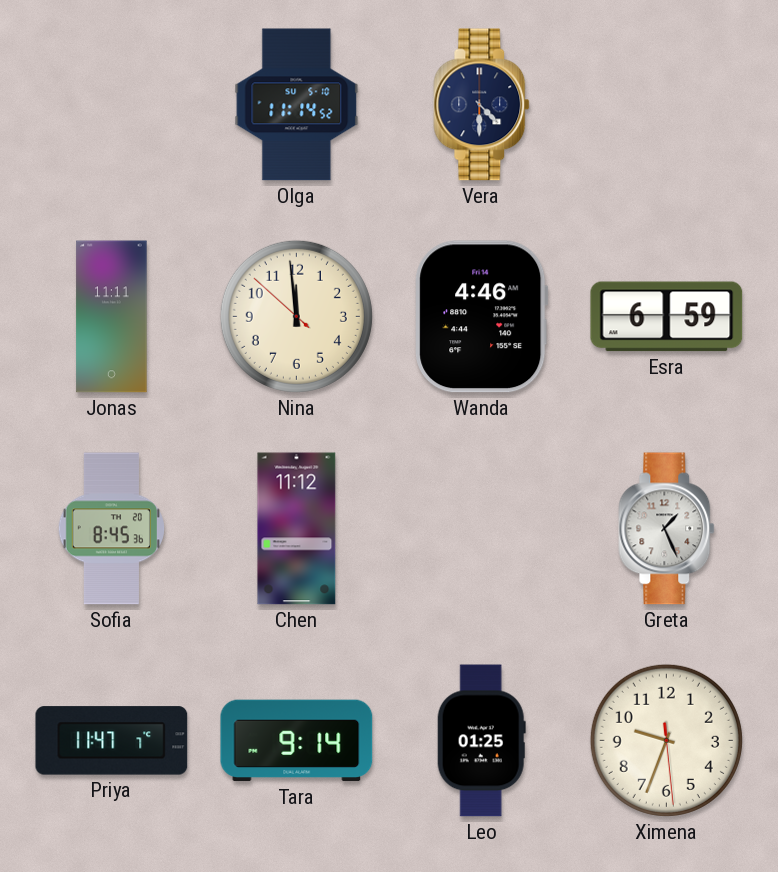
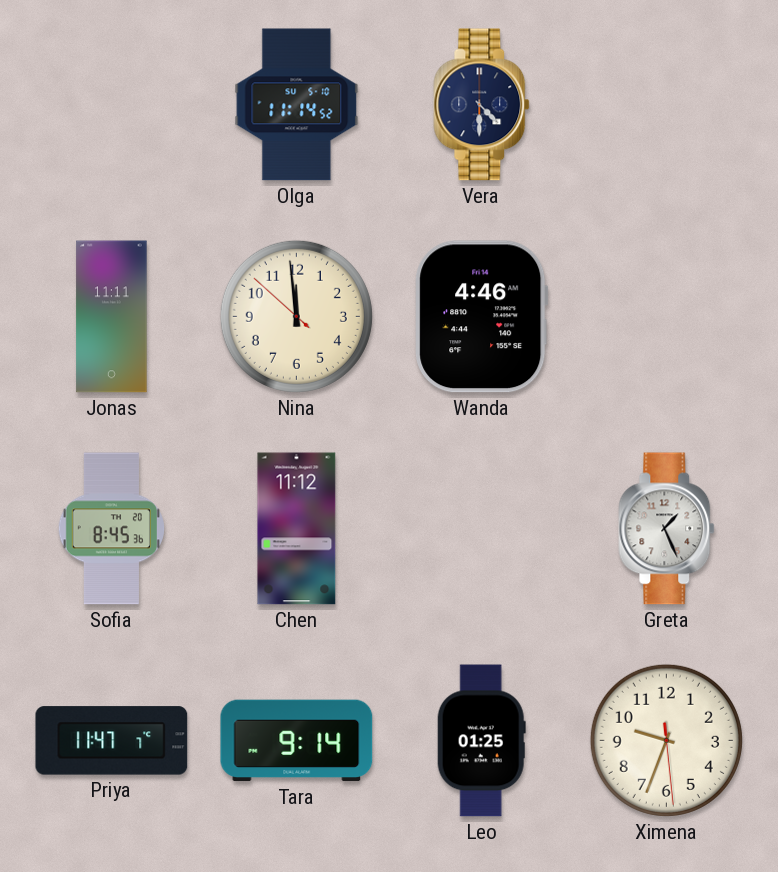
Esra: 6:59 -> none
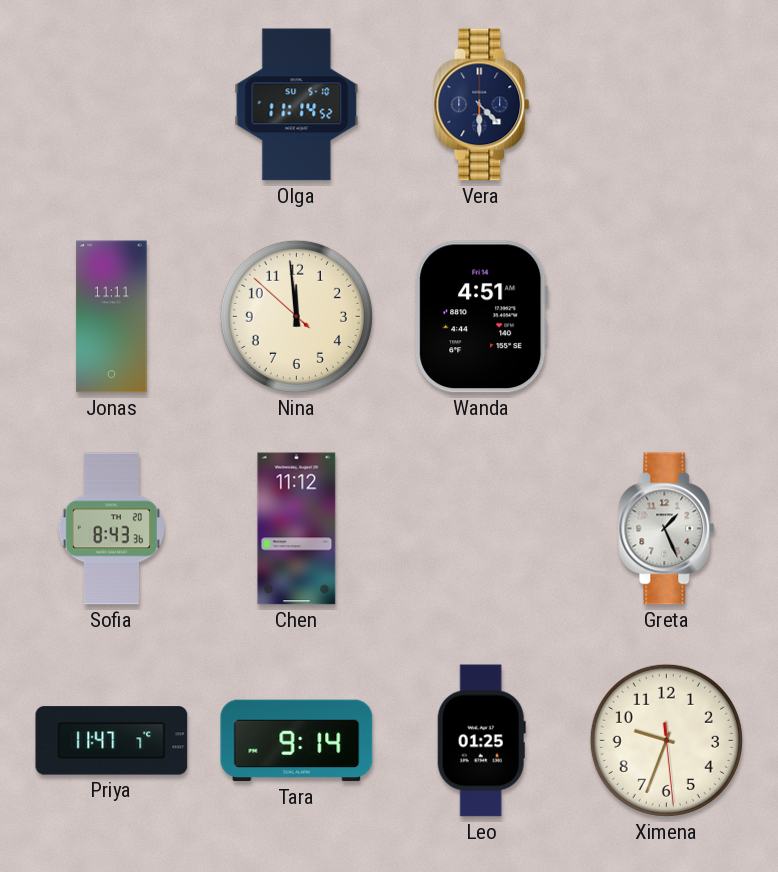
Wanda: 4:46 -> 4:51
Sofia: 8:45 -> 8:43
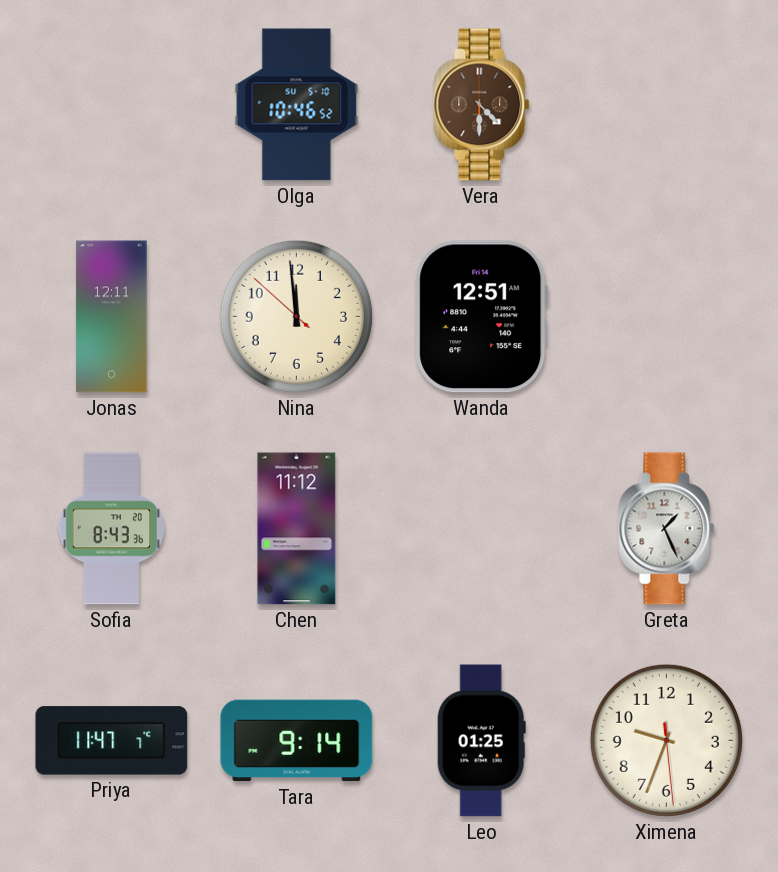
Olga: 11:14 -> 10:46
Vera dial: navy -> brown
Jonas: 11:11 -> 12:11
Wanda: 4:51 -> 12:51
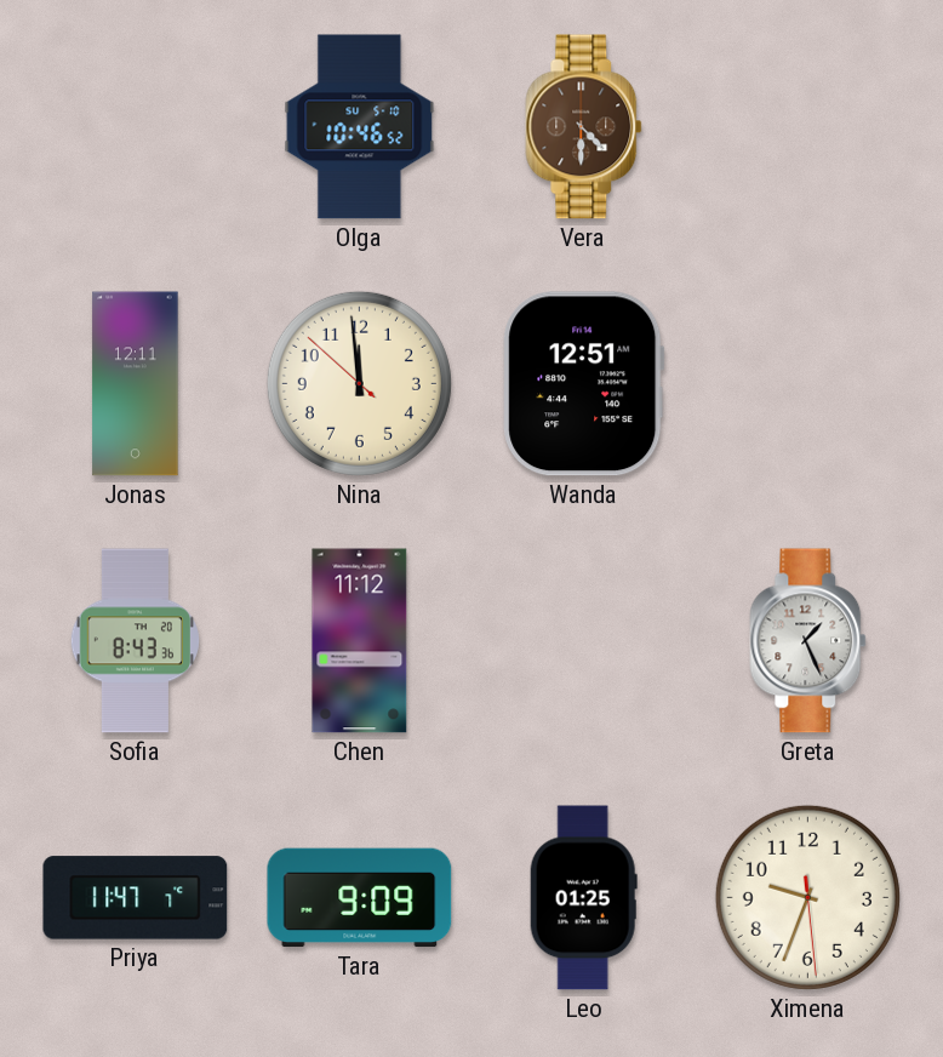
Tara: 9:14 -> 9:09
